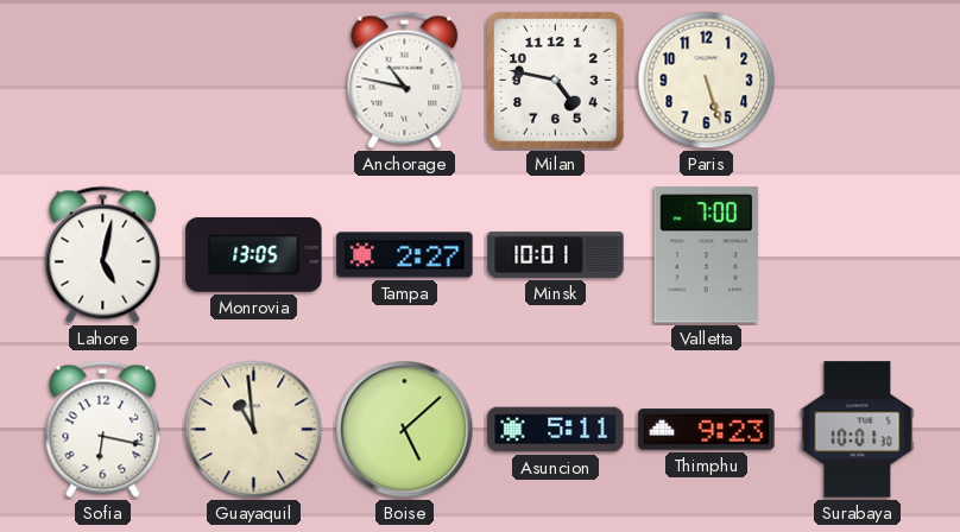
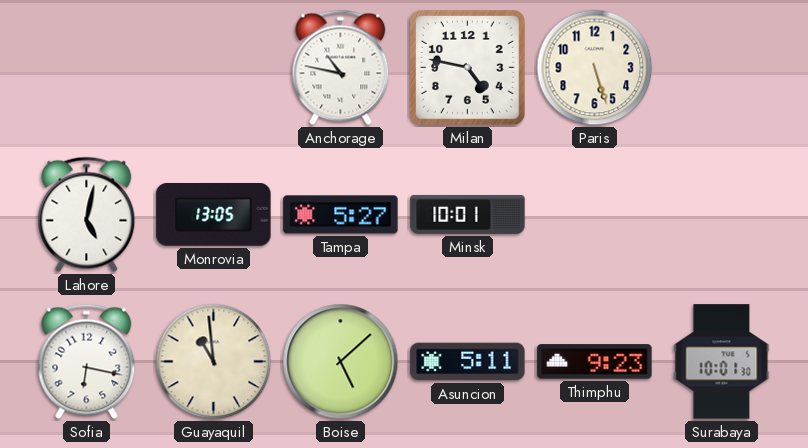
Tampa: 2:27 -> 5:27
Valletta: 7:00 -> none
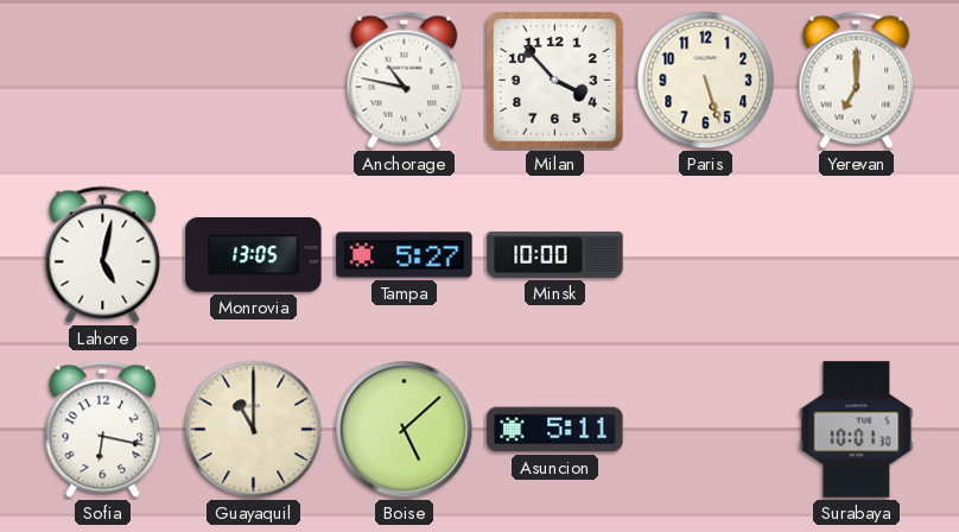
Milan: 4:47 -> 3:53
Yerevan: none -> 7:00
Minsk: 10:01 -> 10:00
Guayaquil: 10:59 -> 11:00
Thimphu: 9:23 -> none
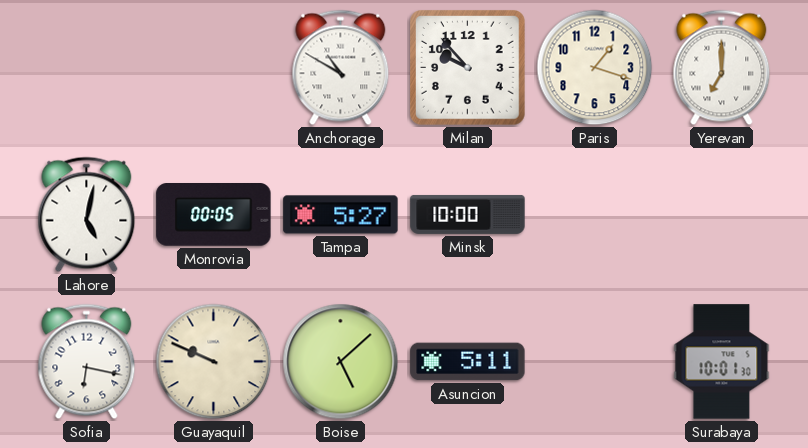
Anchorage: 10:47 -> 10:50
Milan: 3:53 -> 9:53
Paris: 5:27 -> 1:18
Monrovia: 13:05 -> 00:05
Guayaquil: 11:00 -> 9:49
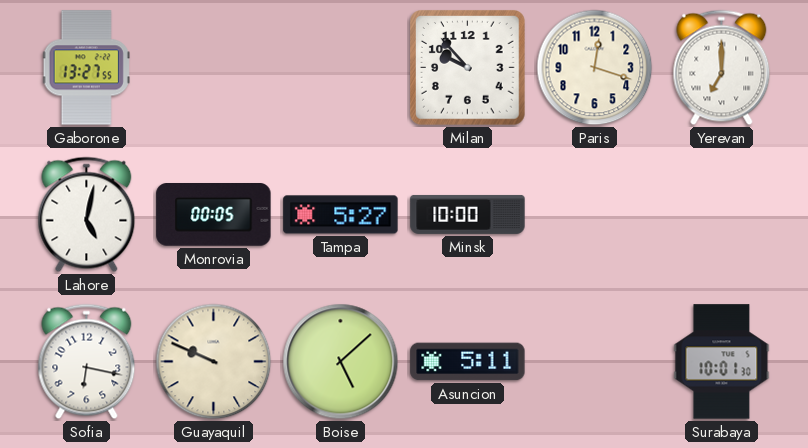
Gaborone: none -> 13:27
Anchorage: 10:50 -> none
Paris: 1:18 -> 12:18
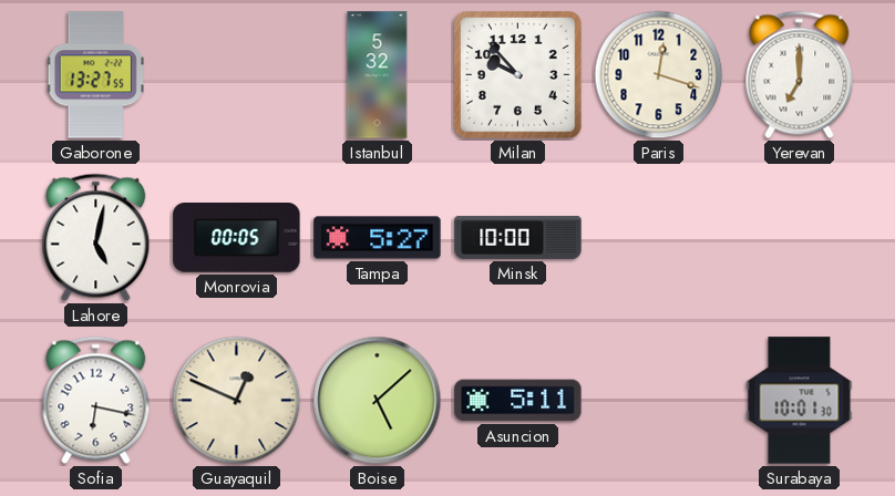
Istanbul: none -> 5:32
Guayaquil: 9:49 -> 12:49
